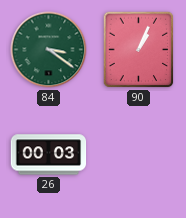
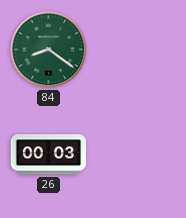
84: 3:21 -> 8:21
90: 1:04 -> none
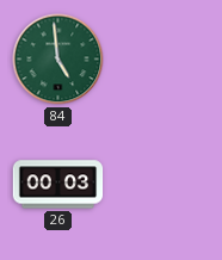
84: 8:21 -> 4:59
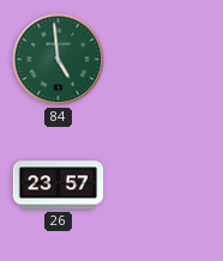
26: 00:03 -> 23:57
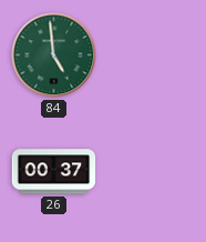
26: 23:57 -> 00:37
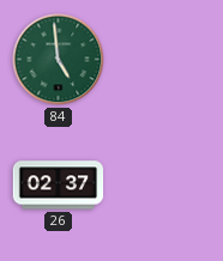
26: 00:37 -> 02:37
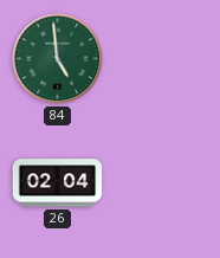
26: 02:37 -> 02:04
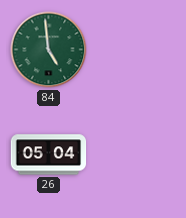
26: 02:04 -> 05:04
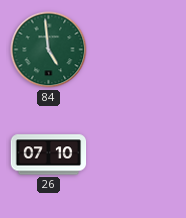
26: 05:04 -> 07:10
